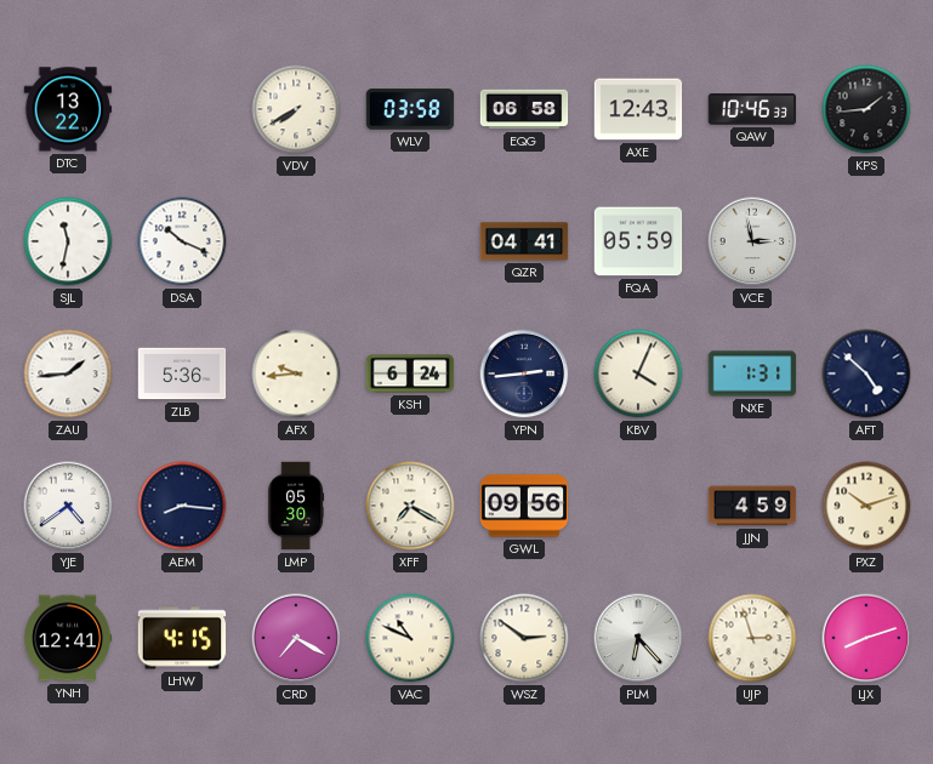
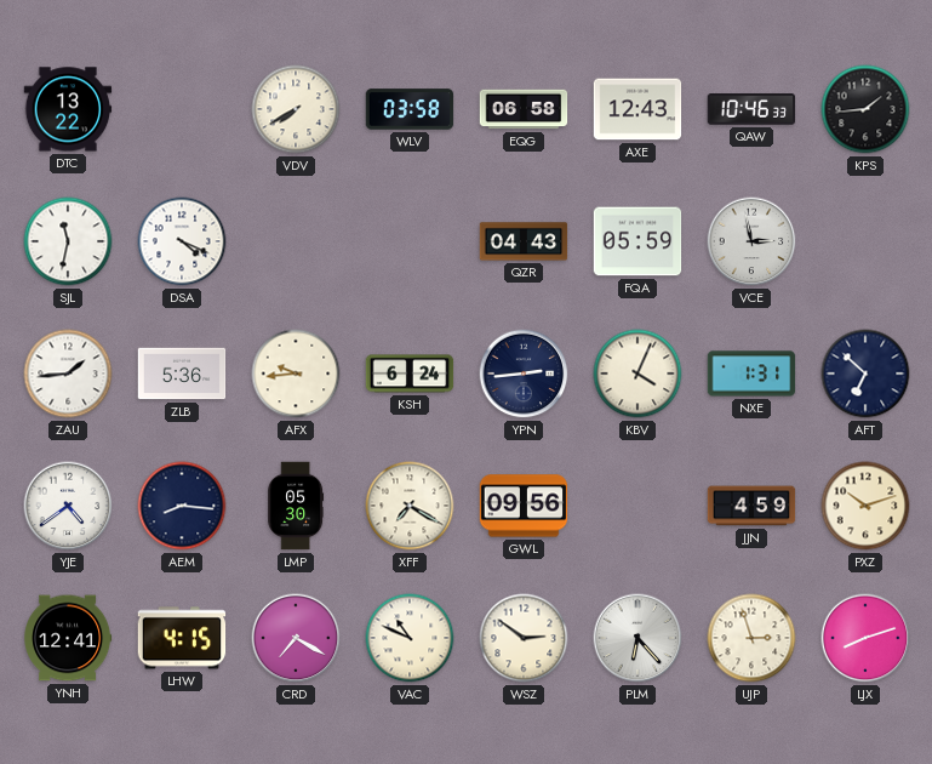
DSA: 10:19 -> 4:19
QZR: 04:41 -> 04:43
AFT: 4:52 -> 6:52
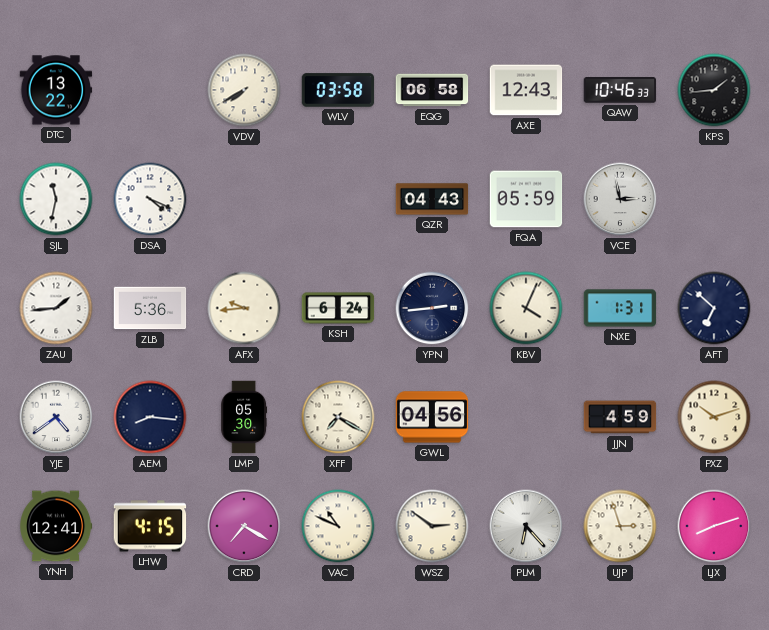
GWL: 09:56 -> 04:56
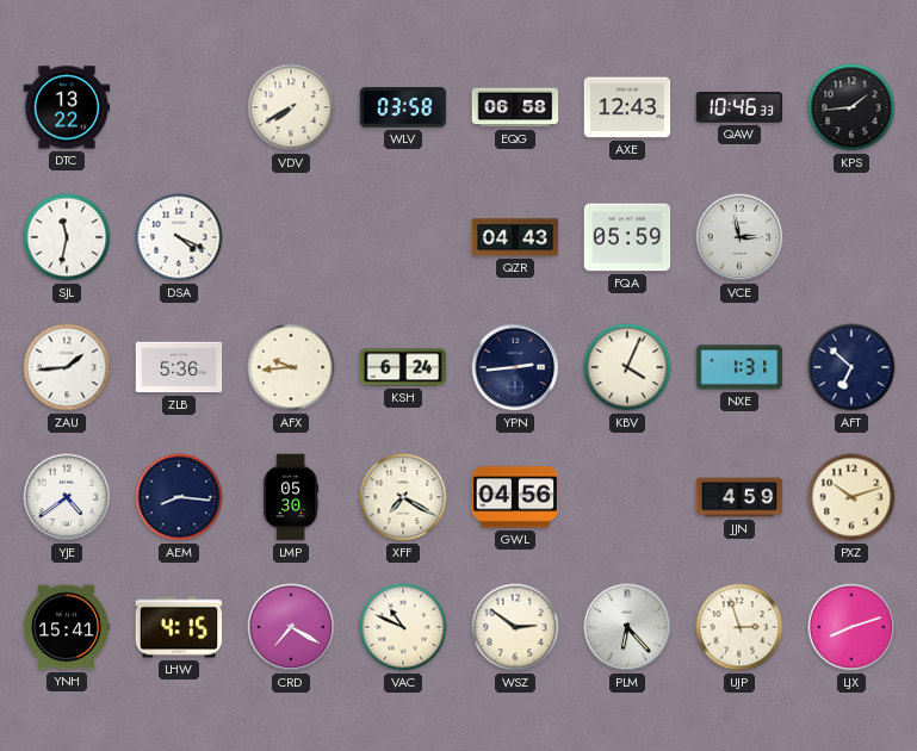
YNH: 12:41 -> 15:41
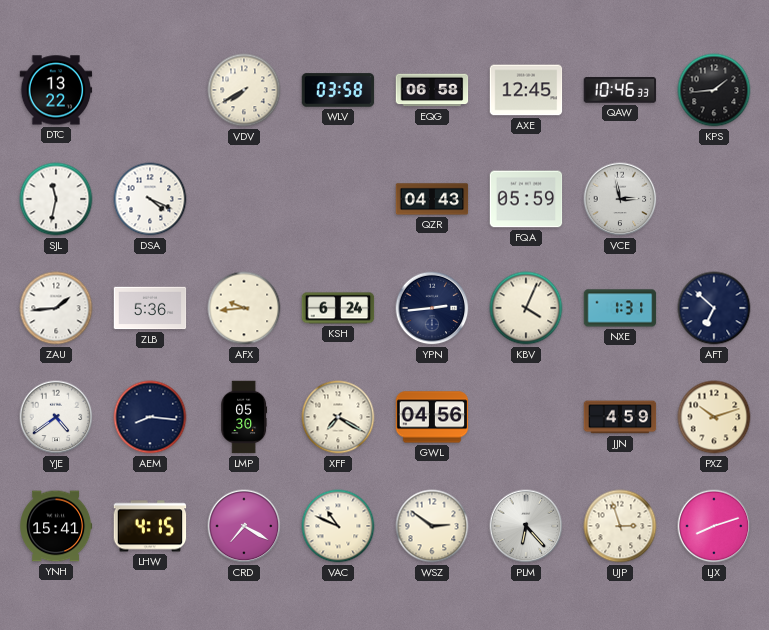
AXE: 12:43 -> 12:45
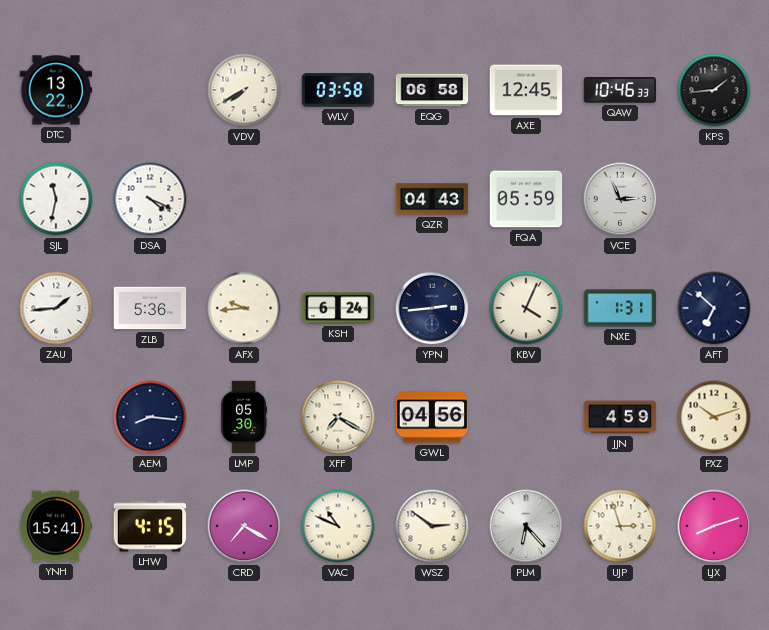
VCE: 2:58 -> 2:56
YJE: 4:39 -> none
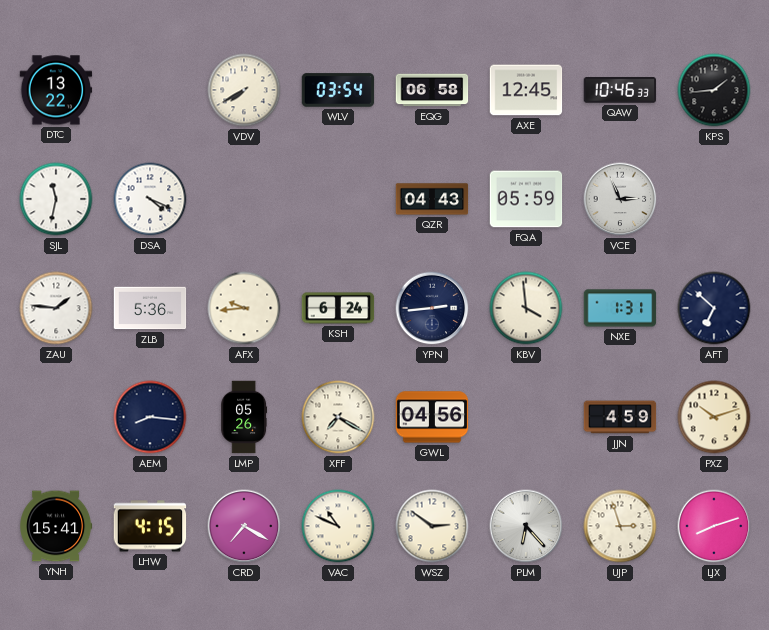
WLV: 03:58 -> 03:54
ZAU: 1:44 -> 1:46
KBV: 4:04 -> 3:59
LMP: 05:30 -> 05:26
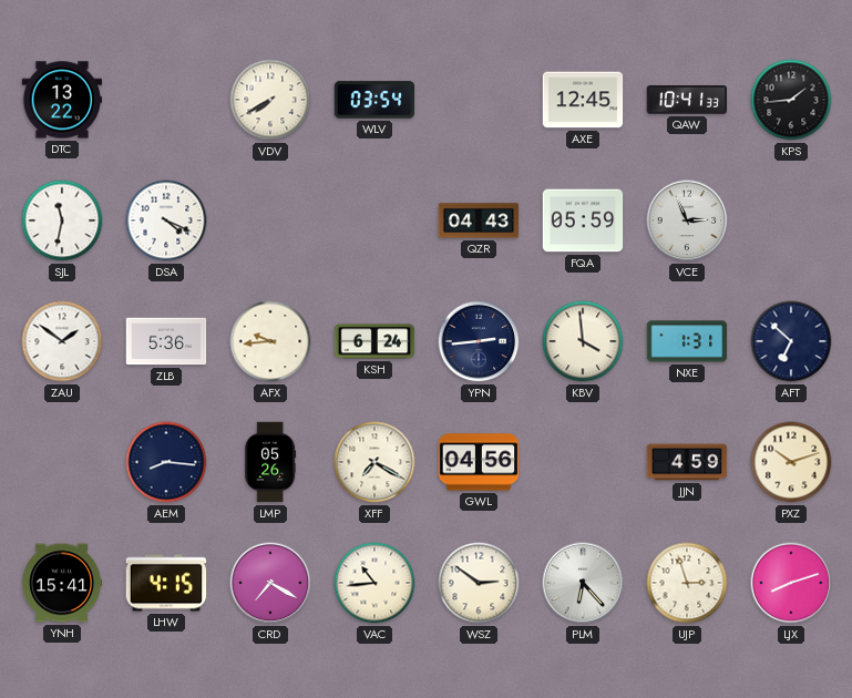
EQG: 06:58 -> none
QAW: 10:46 -> 10:41
ZAU: 1:46 -> 1:51
VAC: 10:49 -> 10:44
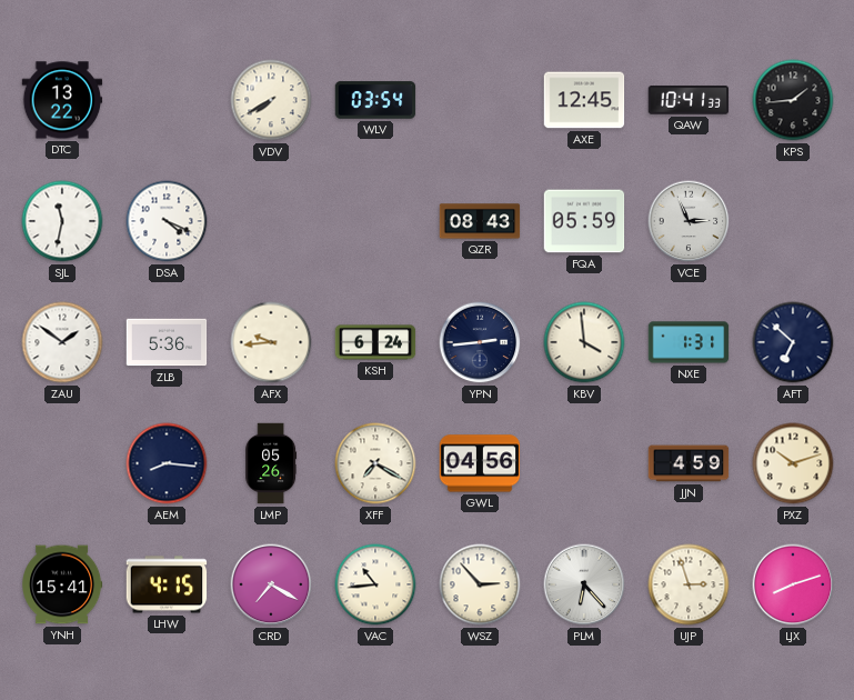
QZR: 04:43 -> 08:43
WSZ: 2:51 -> 2:53
